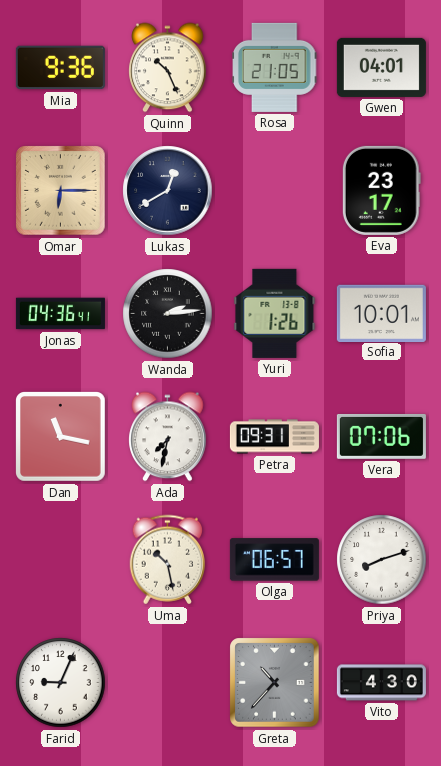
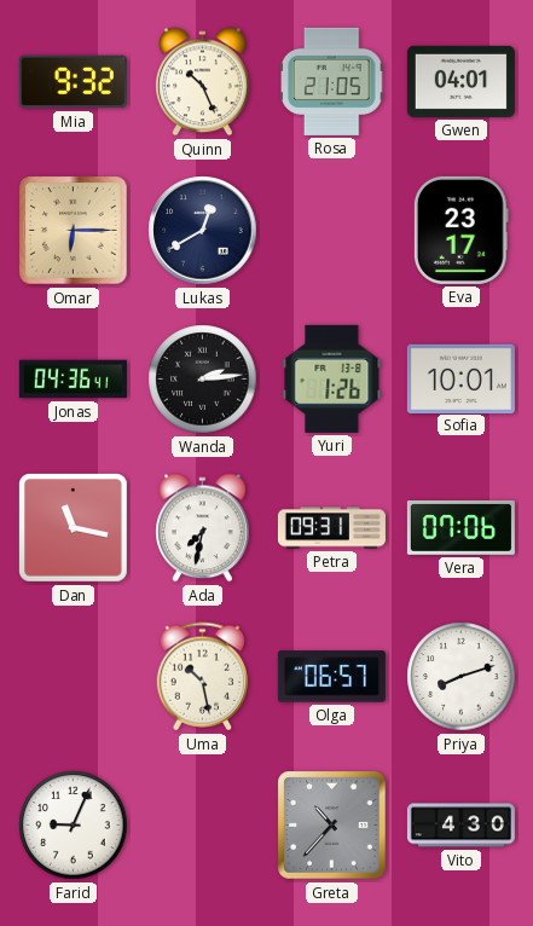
Mia: 9:36 -> 9:32
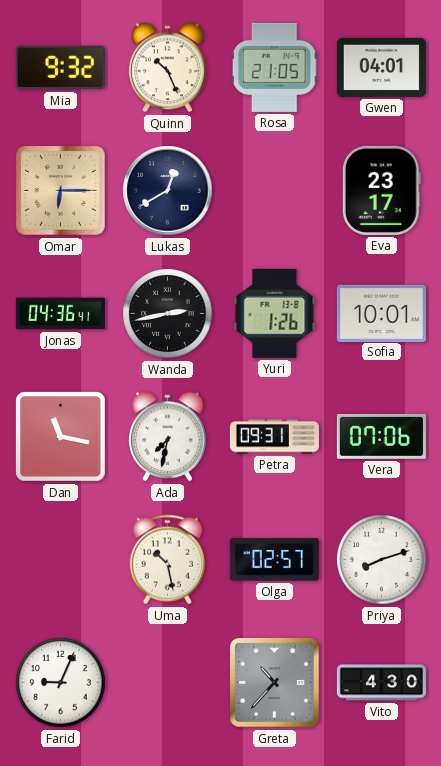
Wanda: 2:14 -> 2:43
Olga: 06:57 -> 02:57
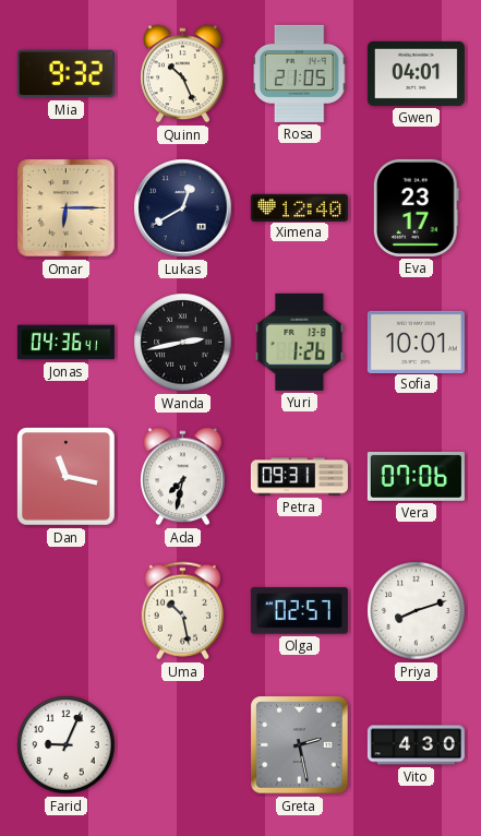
Ximena: none -> 12:40
Greta: 10:37 -> 2:28
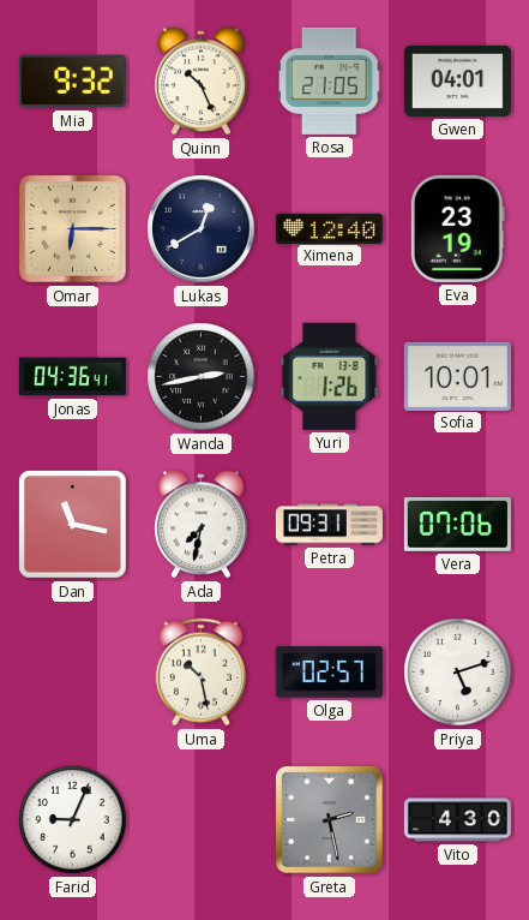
Eva: 23:17 -> 23:19
Priya: 8:12 -> 5:12
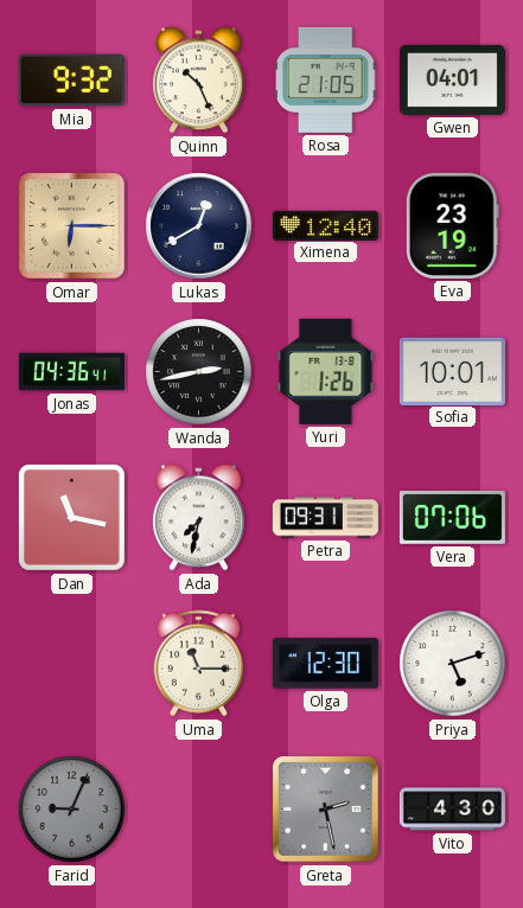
Uma: 10:28 -> 11:15
Olga: 02:57 -> 12:30
Farid dial: white -> grey
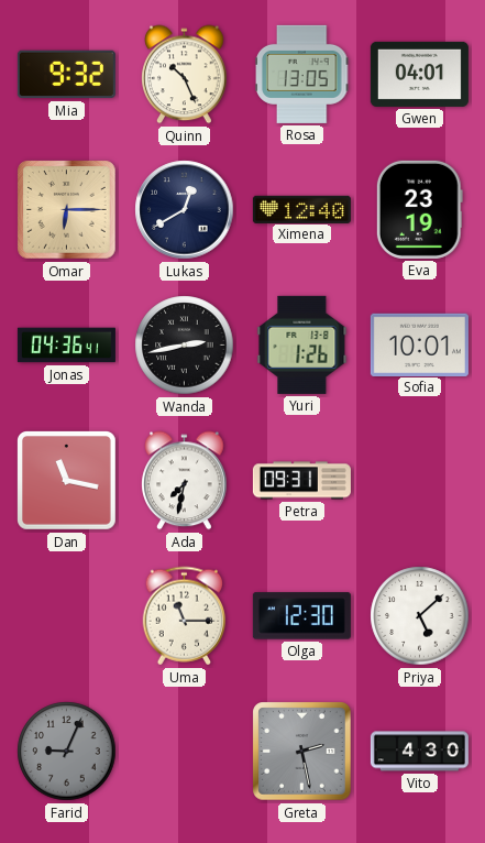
Rosa: 21:05 -> 13:05
Vera: 07:06 -> none
Priya: 5:12 -> 5:08
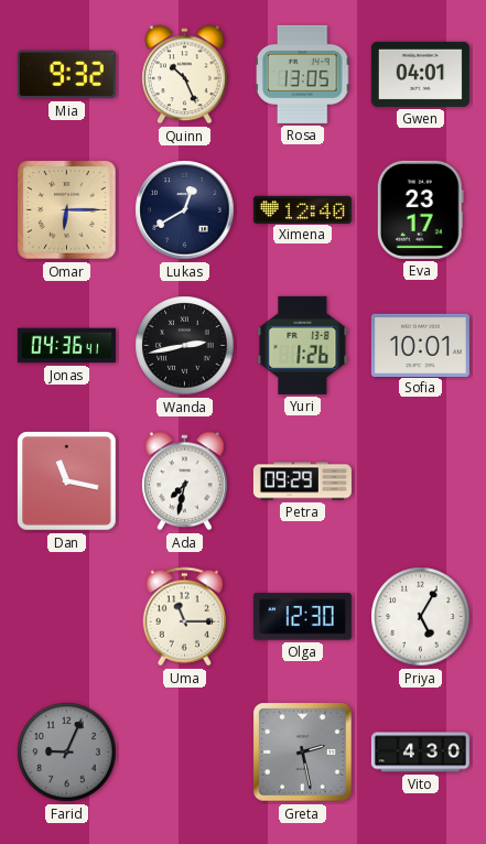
Eva: 23:19 -> 23:17
Petra: 09:31 -> 09:29
Priya: 5:08 -> 5:05
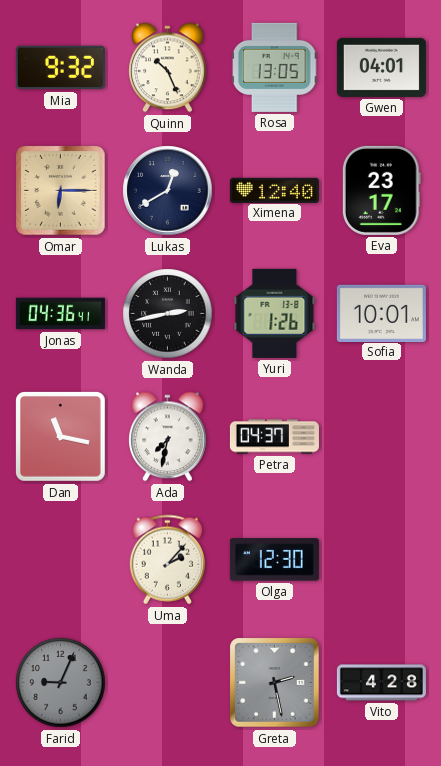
Petra: 09:29 -> 04:37
Uma: 11:15 -> 2:07
Priya: 5:05 -> none
Vito: 4:30 -> 4:28
